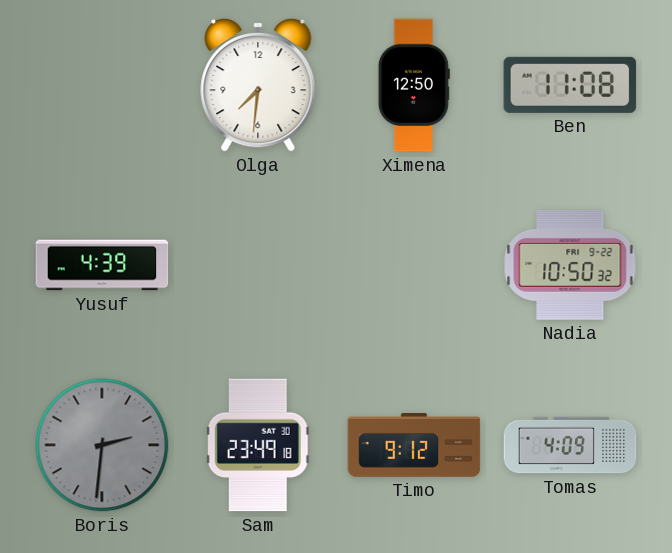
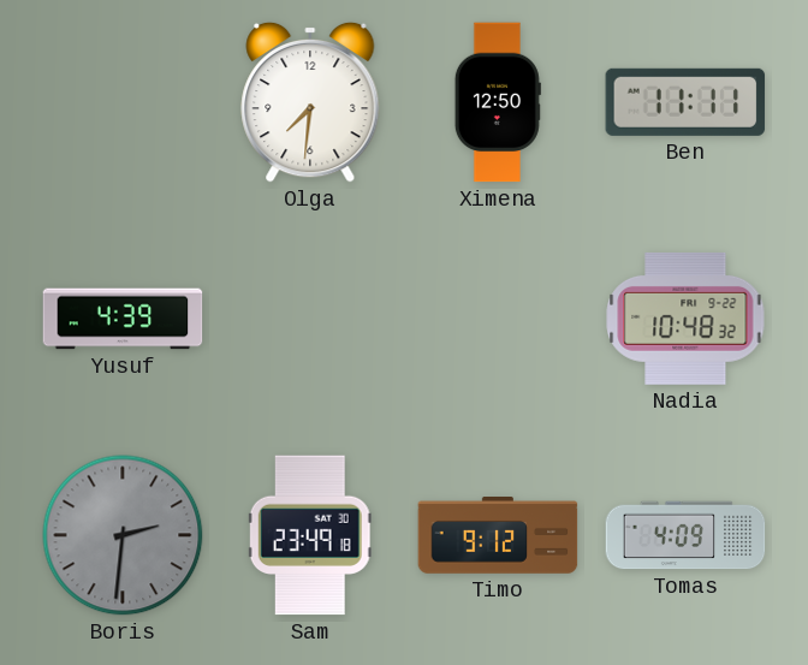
Ben: 11:08 -> 11:11
Nadia: 10:50 -> 10:48
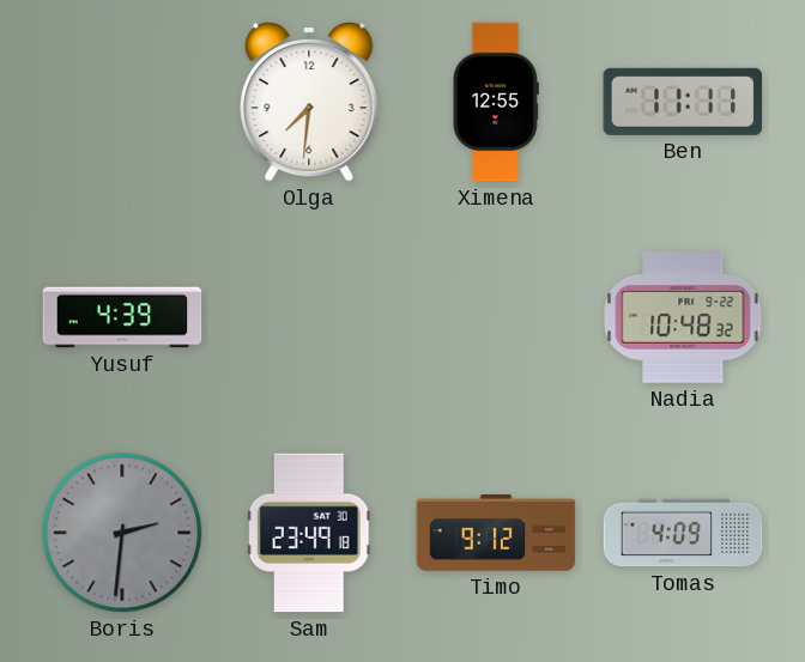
Ximena: 12:50 -> 12:55
